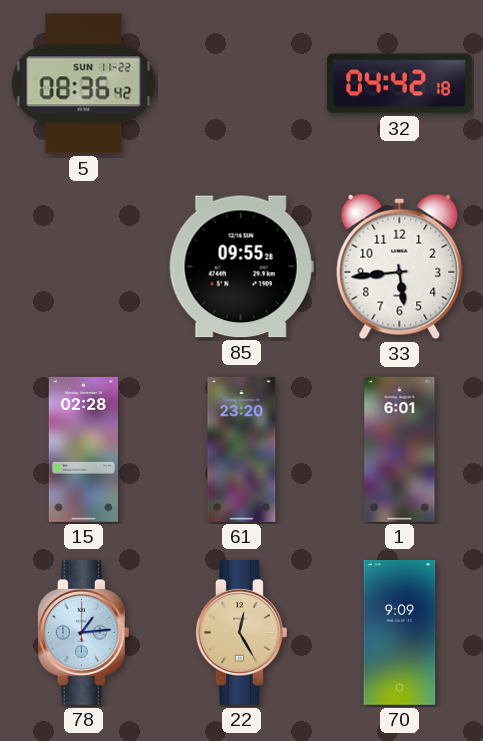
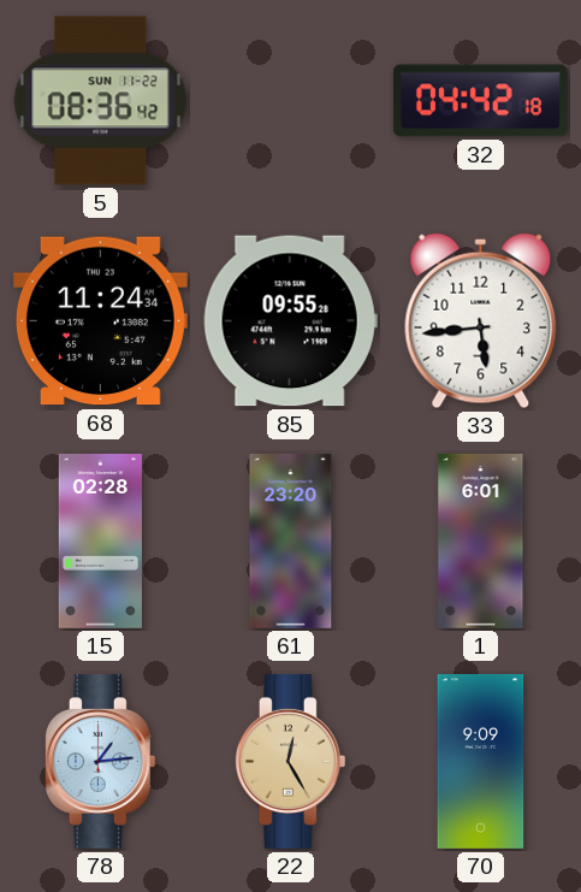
68: none -> 11:24
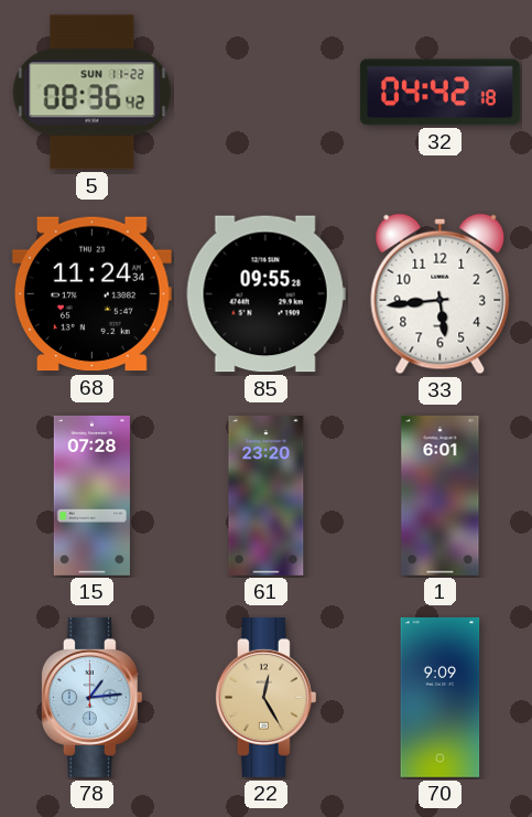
15: 02:28 -> 07:28
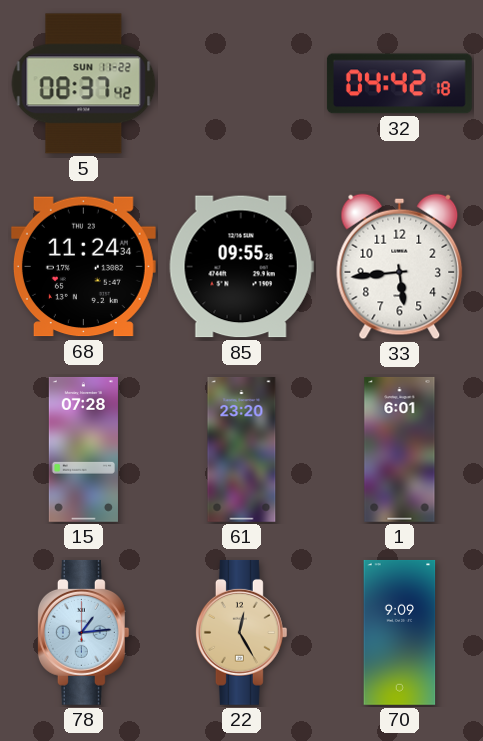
5: 08:36 -> 08:37
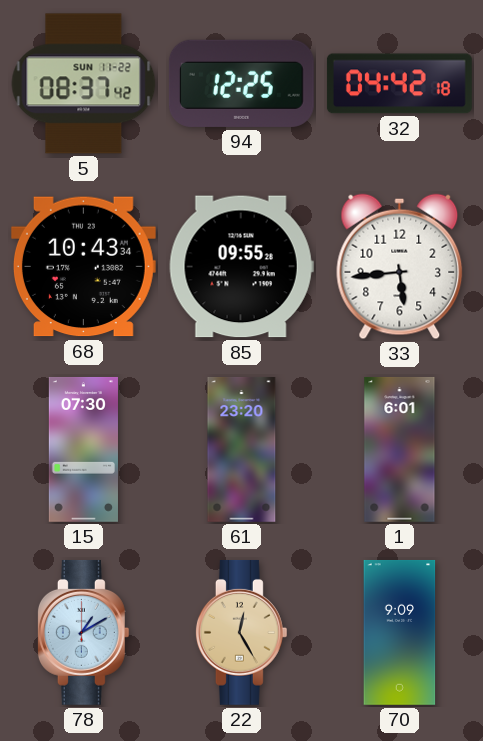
94: none -> 12:25
68: 11:24 -> 10:43
15: 07:28 -> 07:30
78: 1:14 -> 1:10
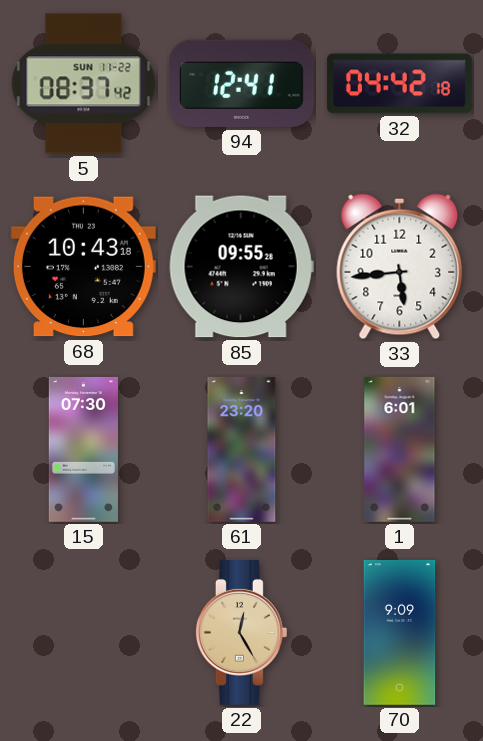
94: 12:25 -> 12:41
68: 10:43:34 -> 10:43:18
78: 1:10 -> none
